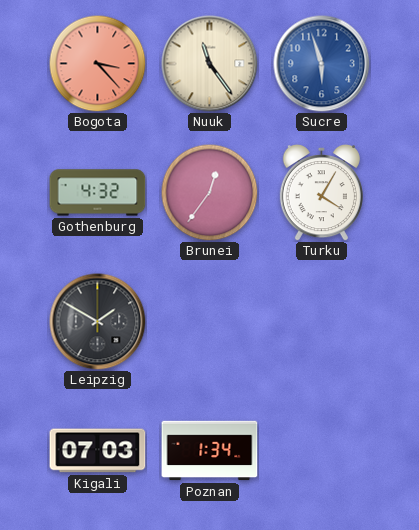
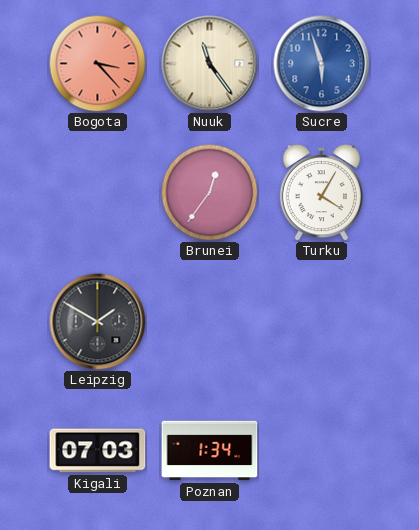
Gothenburg: 4:32 -> none
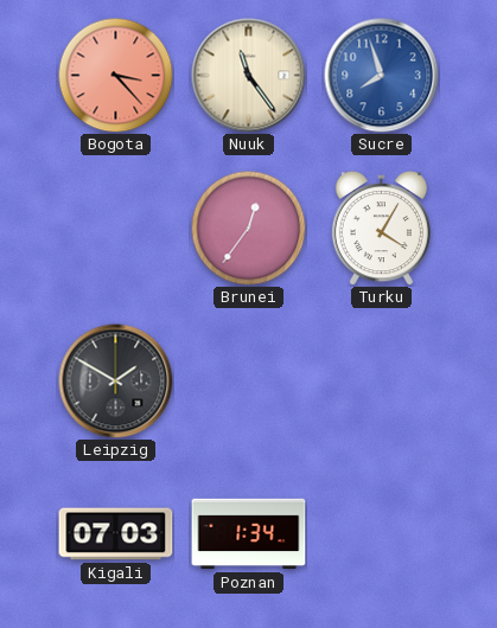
Sucre: 5:57 -> 7:57
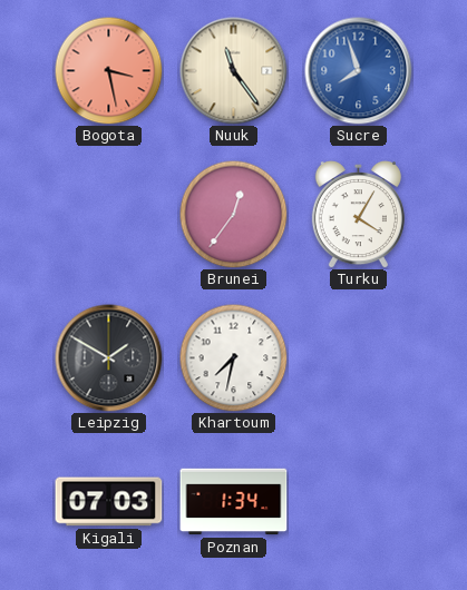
Bogota: 3:23 -> 3:28
Khartoum: none -> 7:32
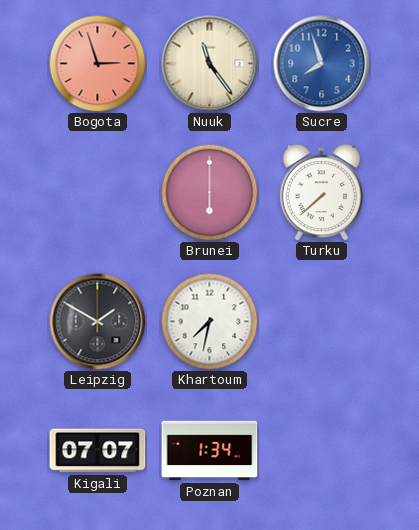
Bogota: 3:28 -> 2:57
Brunei: 12:36 -> 6:00
Turku: 4:05 -> 7:38
Kigali: 07:03 -> 07:07
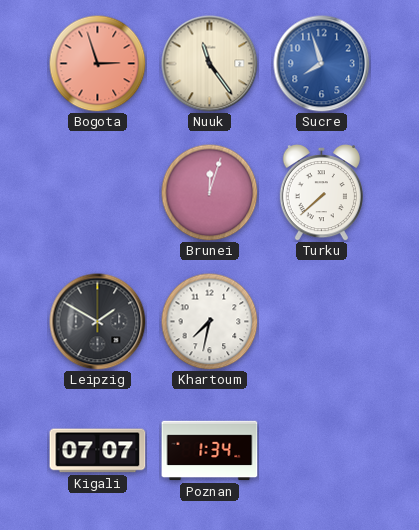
Brunei: 6:00 -> 12:03
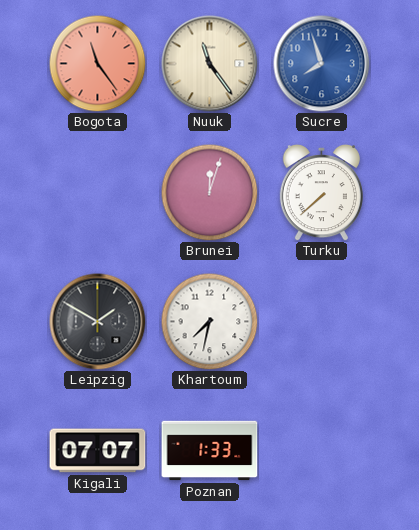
Bogota: 2:57 -> 11:24
Poznan: 1:34 -> 1:33
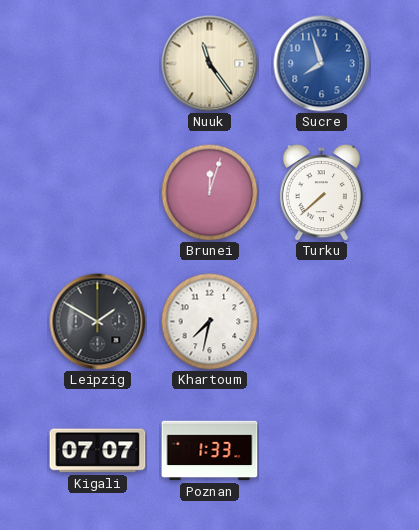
Bogota: 11:24 -> none
